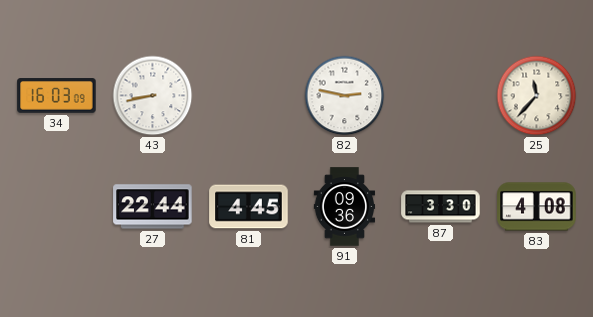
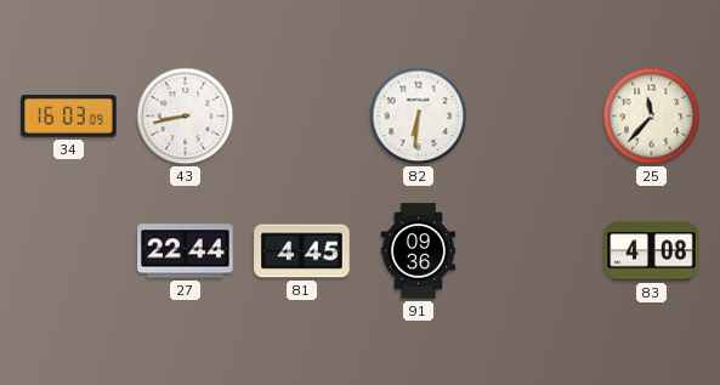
82: 2:47 -> 6:31
87: 3:30 -> none
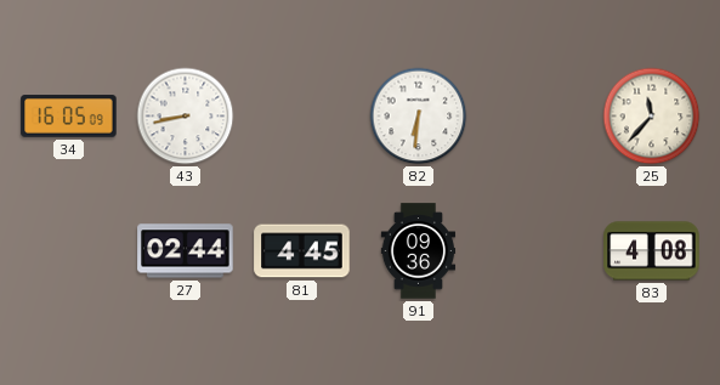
34: 16:03 -> 16:05
27: 22:44 -> 02:44
